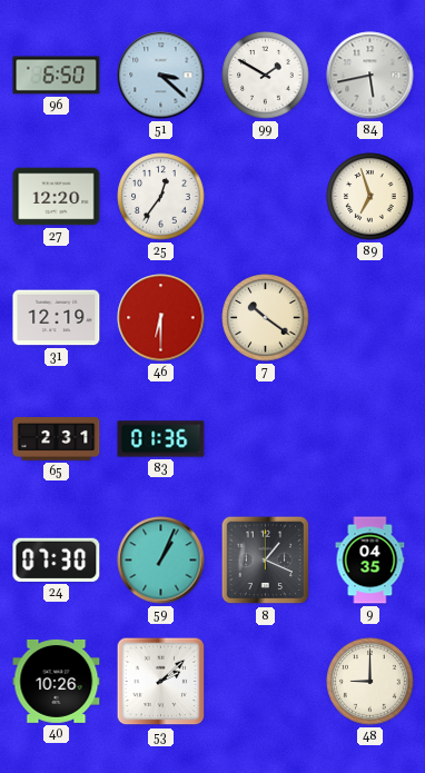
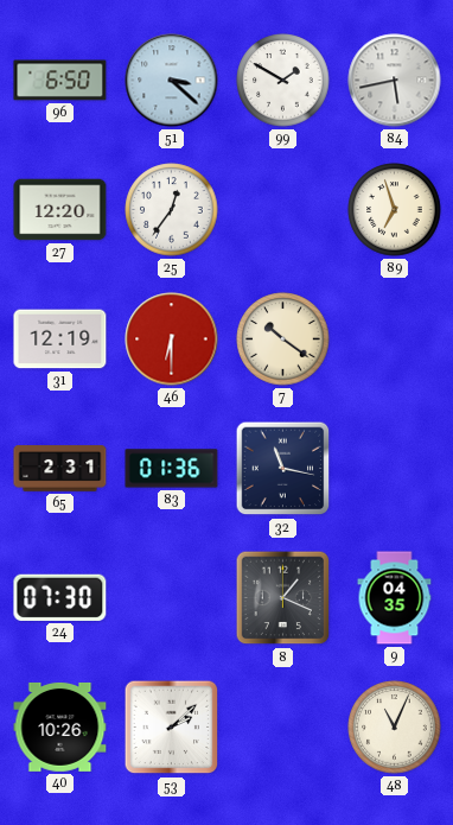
32: none -> 11:17
59: 1:04 -> none
48: 9:00 -> 11:04
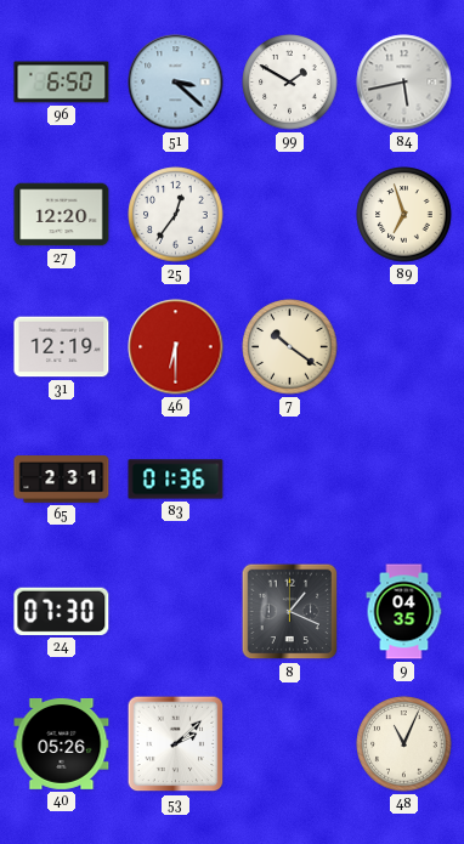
32: 11:17 -> none
40: 10:26 -> 05:26
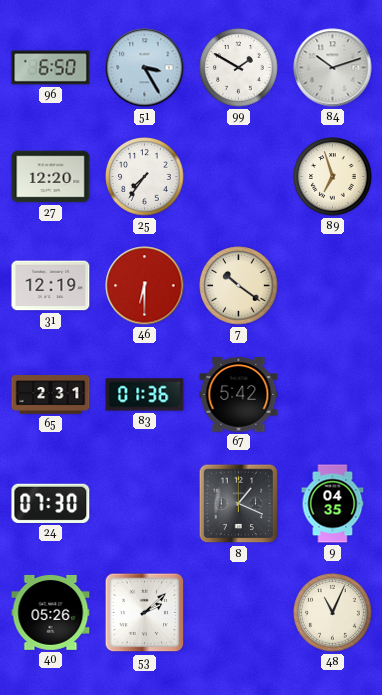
51: 3:22 -> 3:25
84: 5:43 -> 10:12
25: 12:36 -> 7:36
67: none -> 5:42
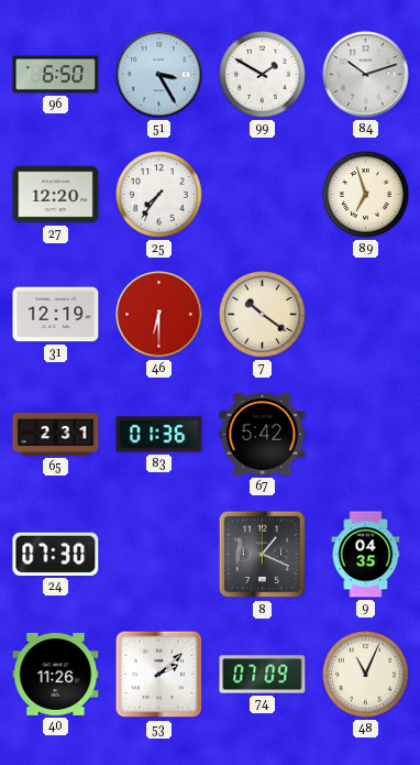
40: 05:26 -> 11:26
74: none -> 07:09
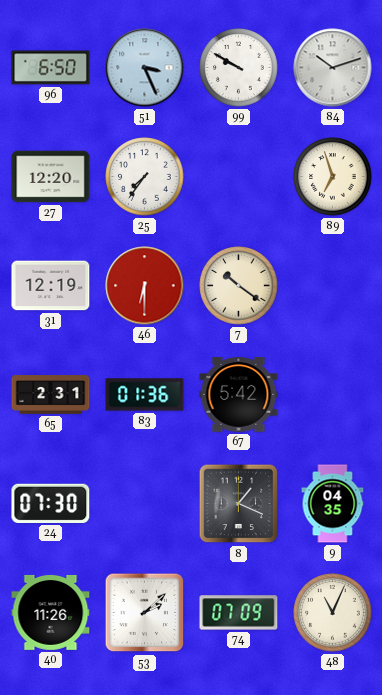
51: 3:25 -> 3:26
99: 1:50 -> 9:50
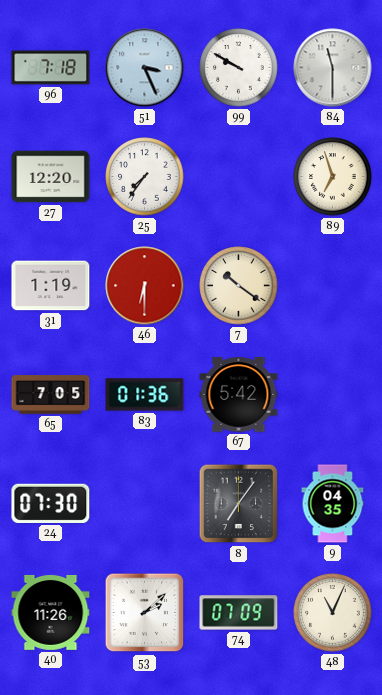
96: 6:50 -> 7:18
84: 10:12 -> 11:30
31: 12:19 -> 1:19
65: 2:31 -> 7:05
8: 1:19 -> 7:06
